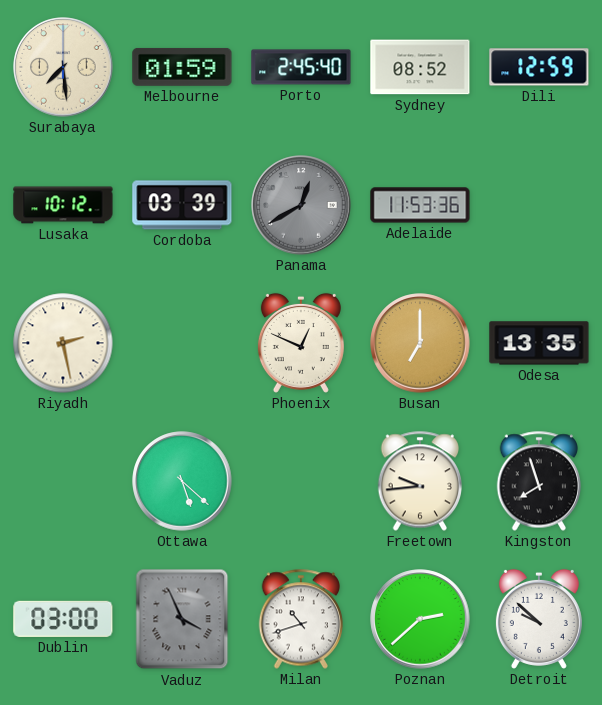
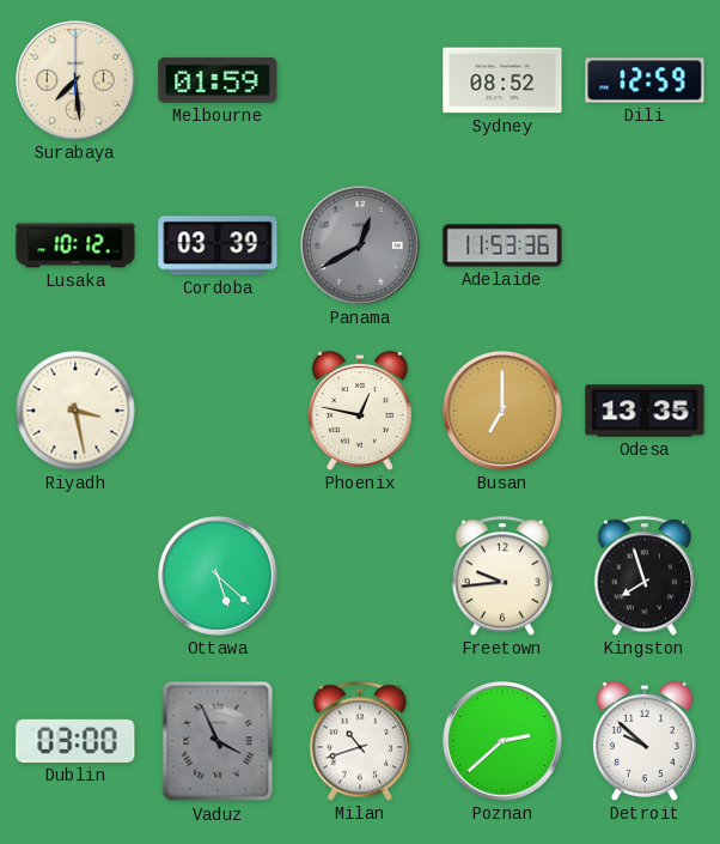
Porto: 2:45 -> none
Riyadh: 2:28 -> 3:28
Phoenix: 12:49 -> 12:47
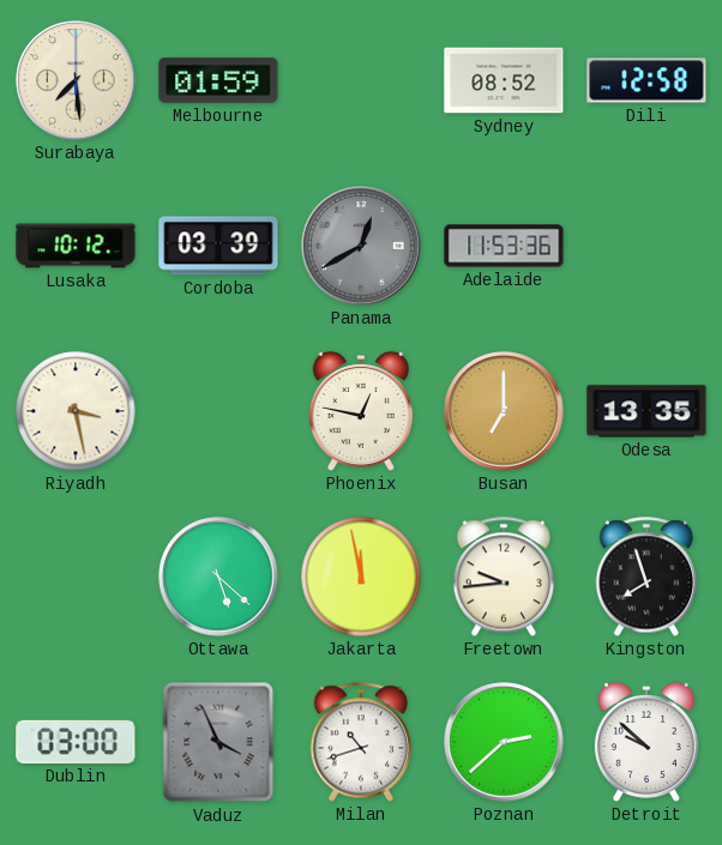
Dili: 12:59 -> 12:58
Jakarta: none -> 11:58
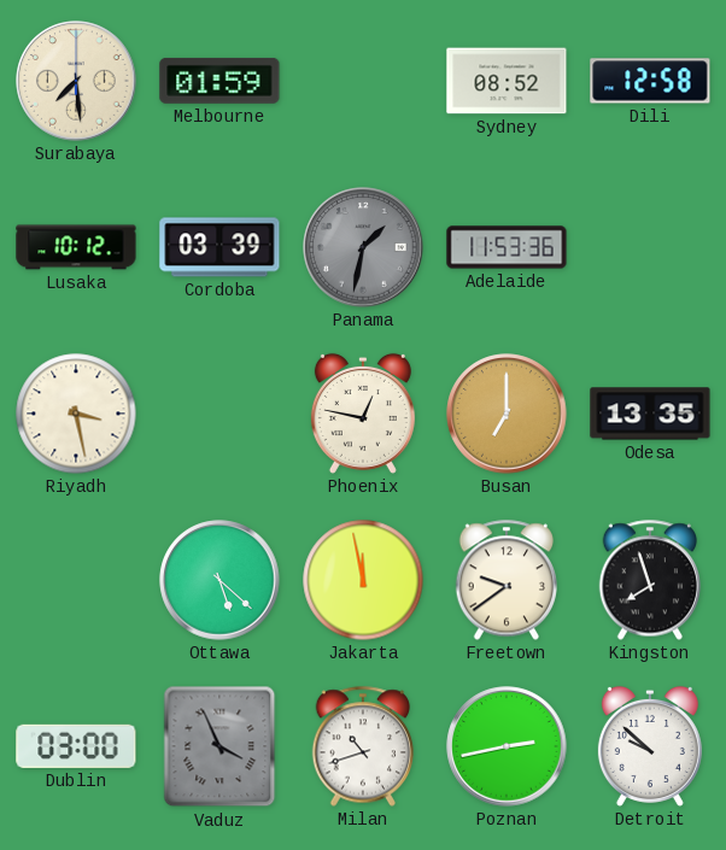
Panama: 12:40 -> 1:32
Freetown: 9:44 -> 9:39
Poznan: 2:38 -> 2:43
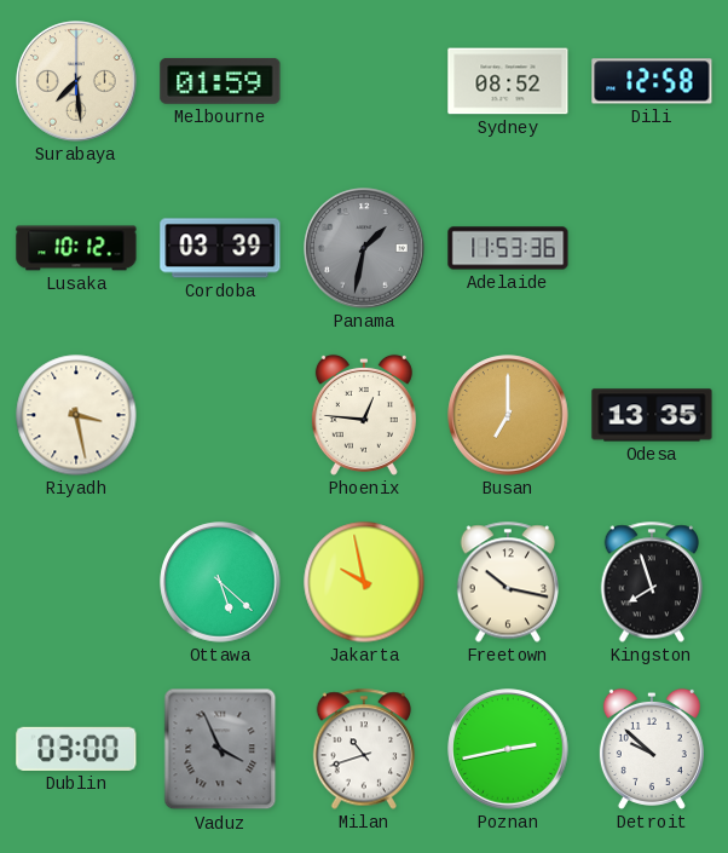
Phoenix: 12:47 -> 12:46
Jakarta: 11:58 -> 9:58
Freetown: 9:39 -> 10:17
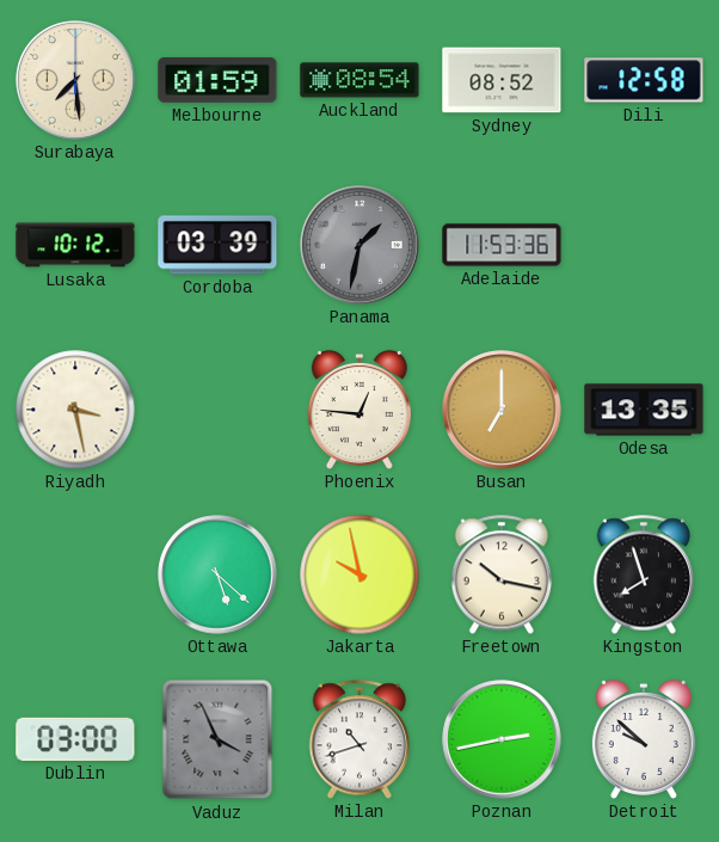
Auckland: none -> 08:54
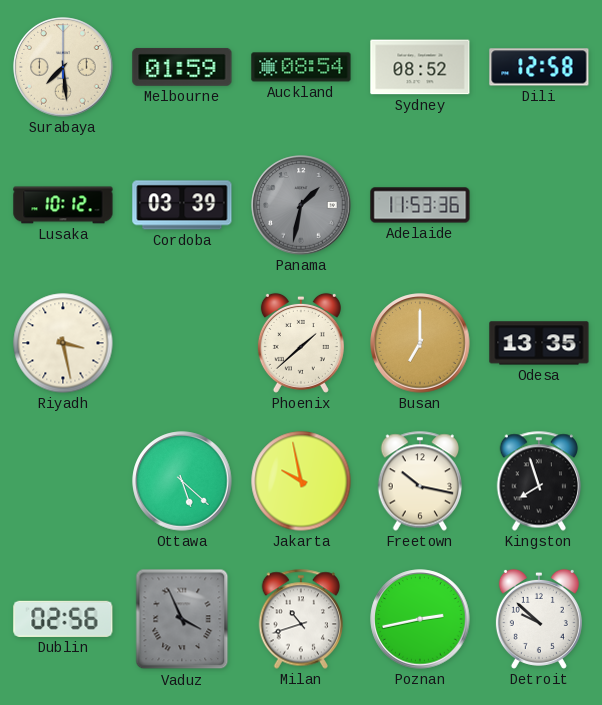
Phoenix: 12:46 -> 1:38
Dublin: 03:00 -> 02:56
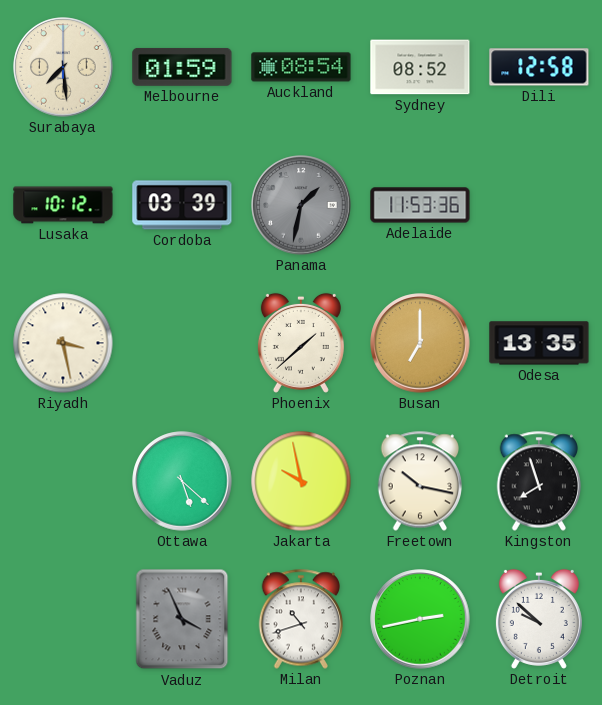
Dublin: 02:56 -> none
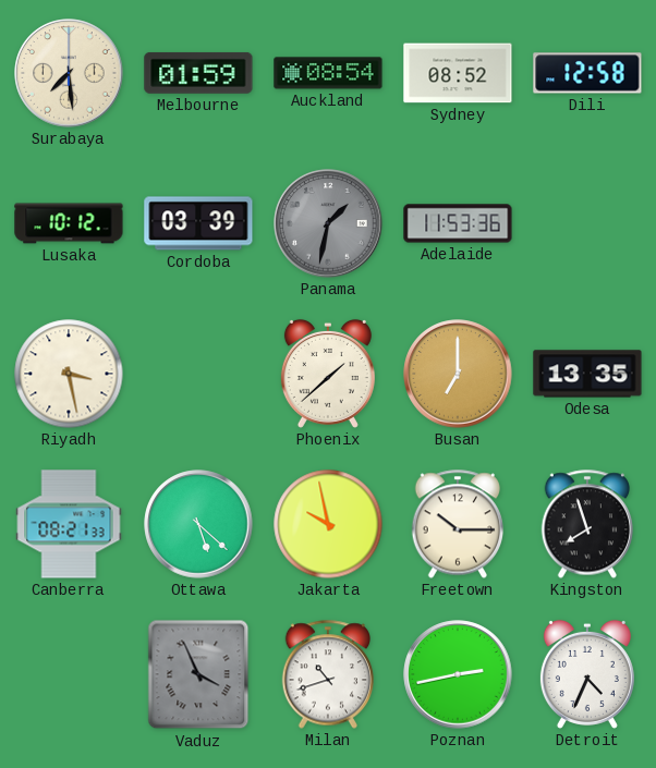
Canberra: none -> 08:21
Freetown: 10:17 -> 10:15
Detroit: 9:52 -> 4:34
